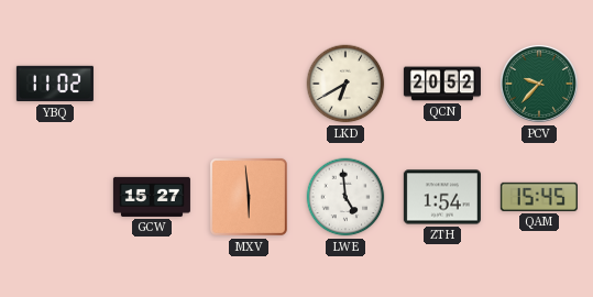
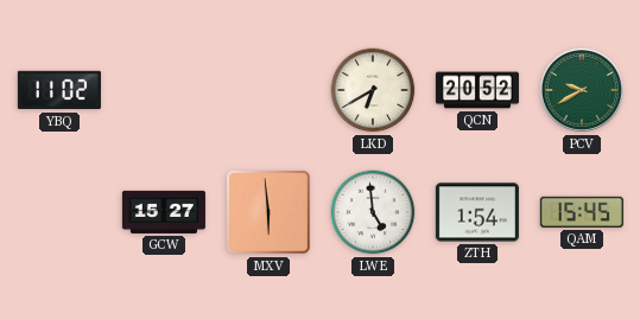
PCV: 9:37 -> 9:40
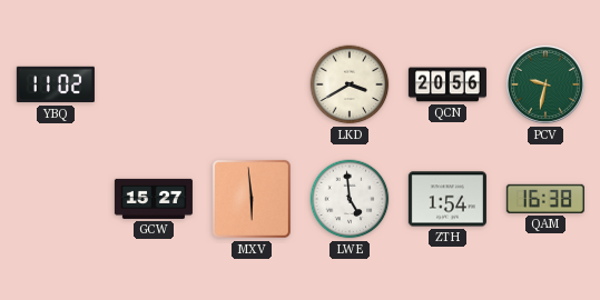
LKD: 6:40 -> 3:40
QCN: 20:52 -> 20:56
PCV: 9:40 -> 9:32
QAM: 15:45 -> 16:38
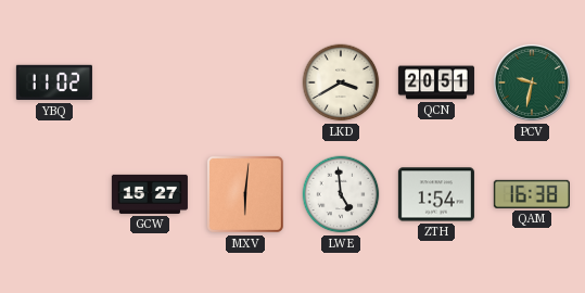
QCN: 20:56 -> 20:51
MXV: 5:59 -> 6:01
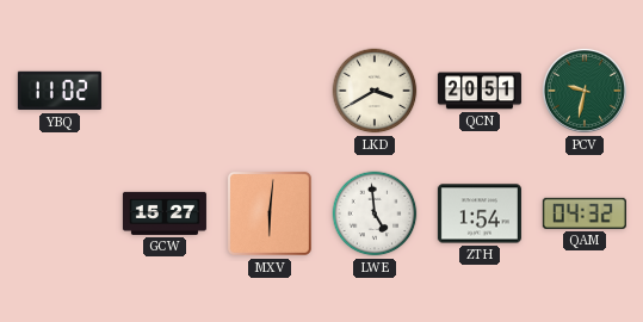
QAM: 16:38 -> 04:32
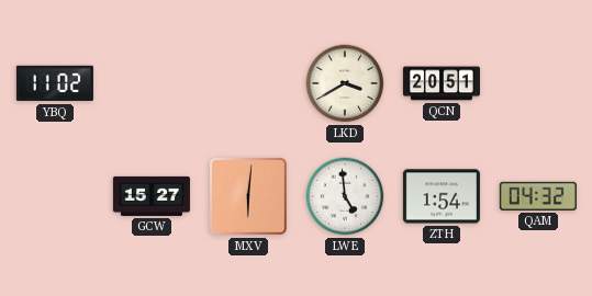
PCV: 9:32 -> none
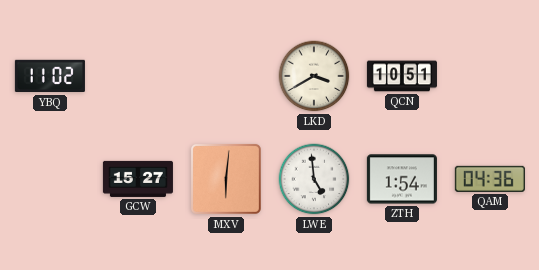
QCN: 20:51 -> 10:51
QAM: 04:32 -> 04:36
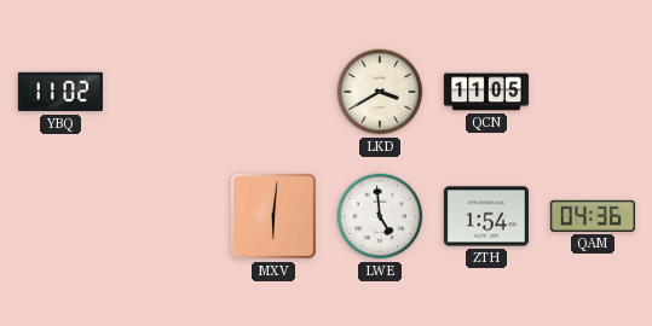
QCN: 10:51 -> 11:05
GCW: 15:27 -> none
